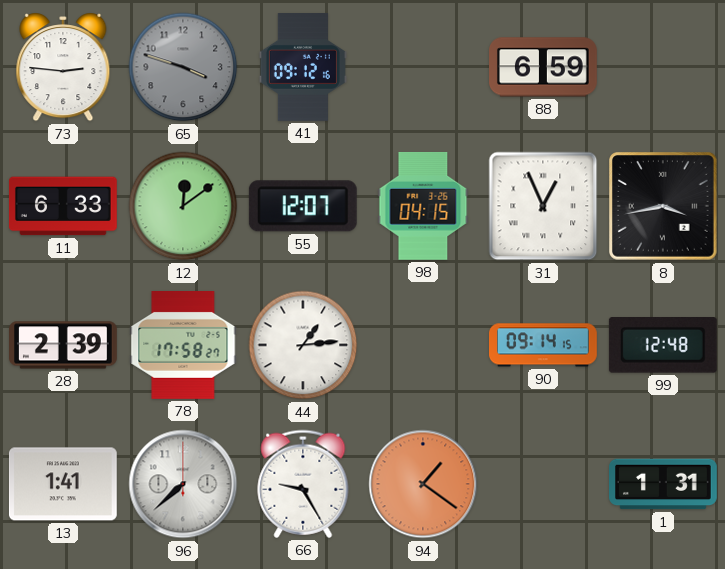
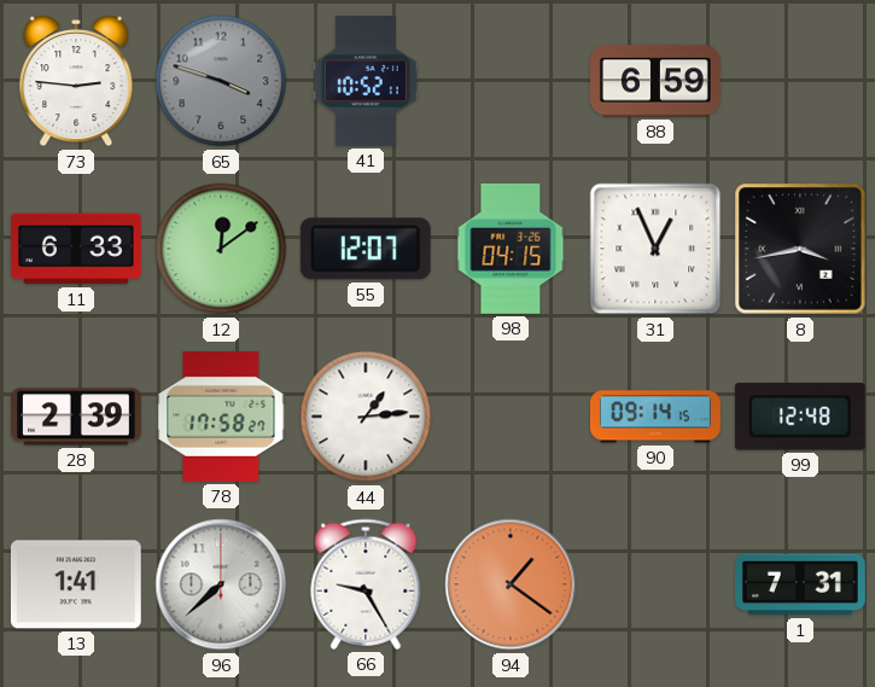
41: 09:12 -> 10:52
1: 1:31 -> 7:31
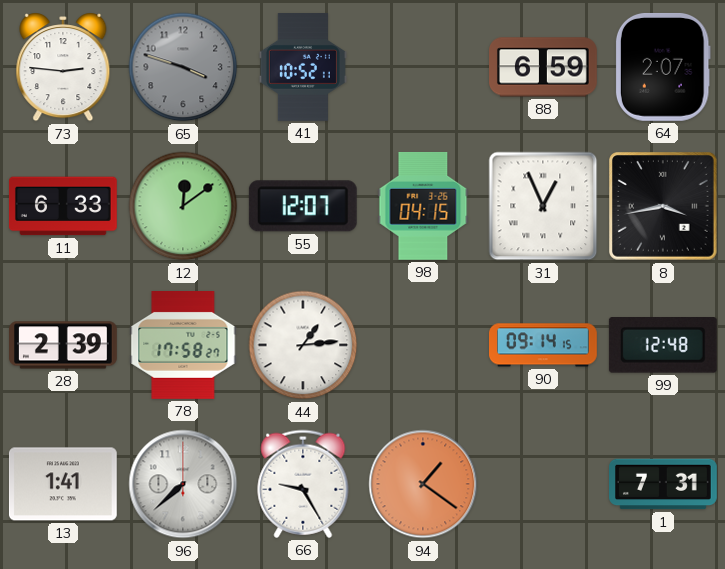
64: none -> 2:07
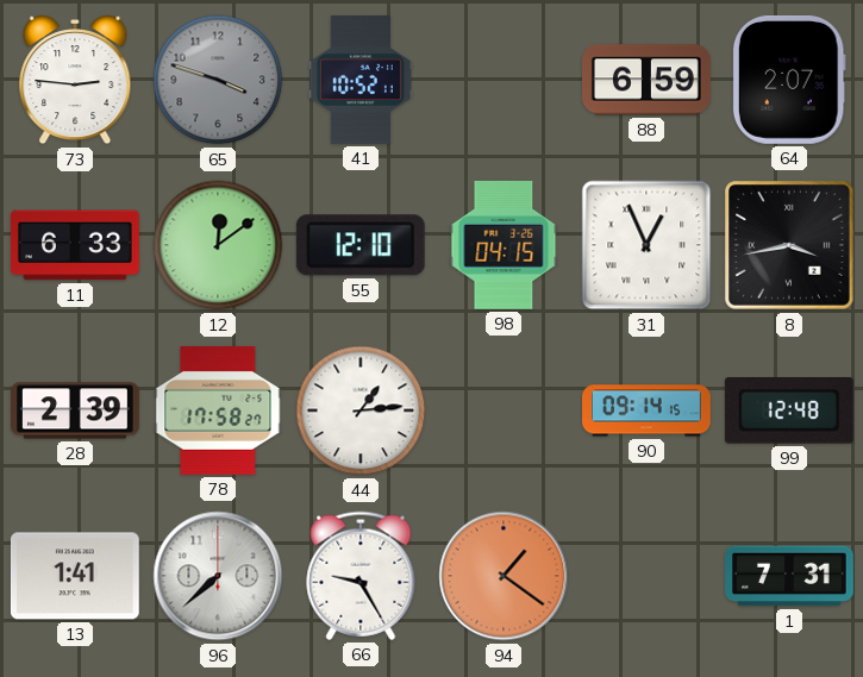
55: 12:07 -> 12:10
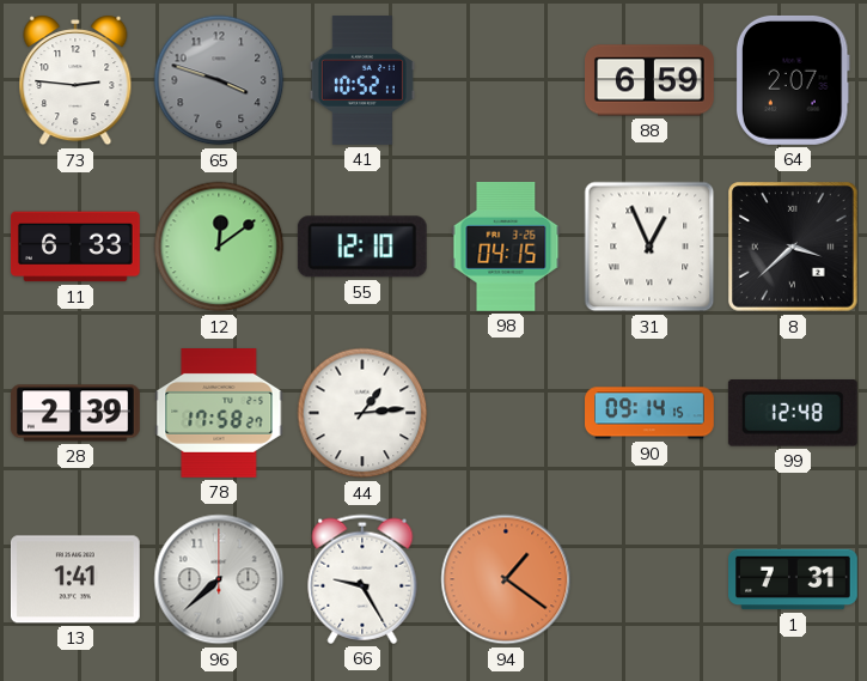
8: 3:43 -> 3:38
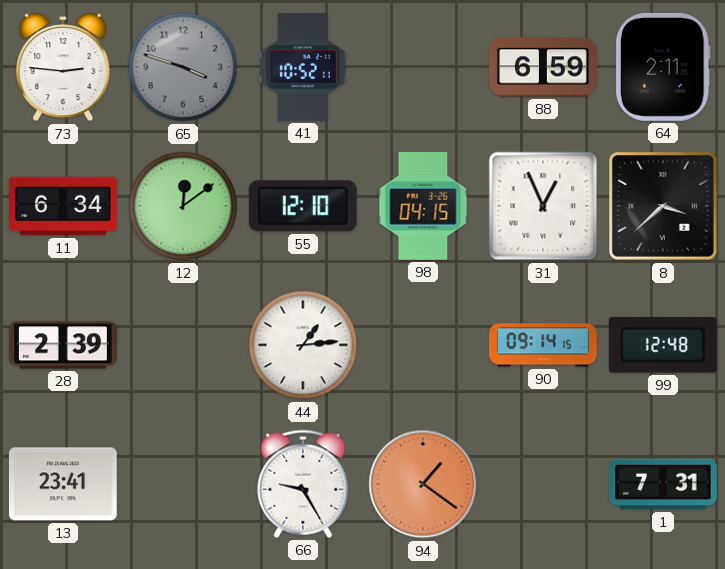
64: 2:07 -> 2:11
11: 6:33 -> 6:34
78: 17:58 -> none
13: 1:41 -> 23:41
96: 7:38 -> none
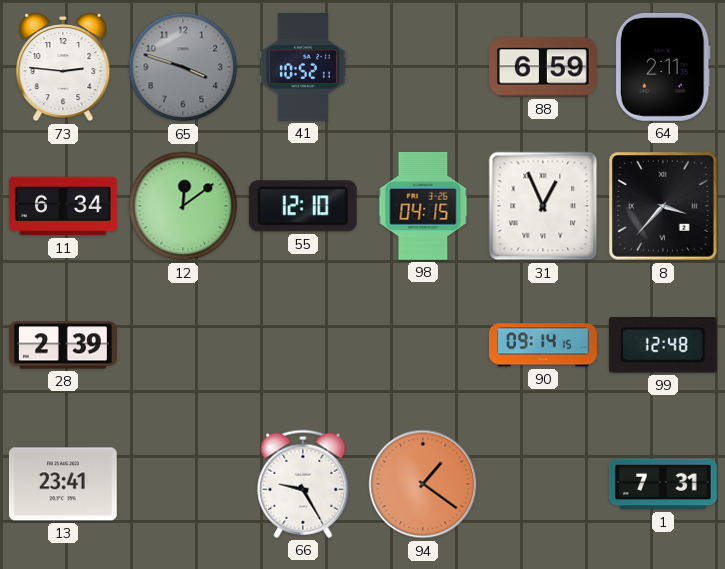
8: 3:38 -> 3:37
44: 1:14 -> none
